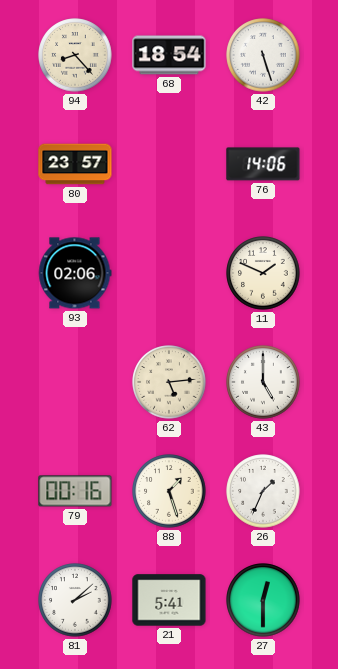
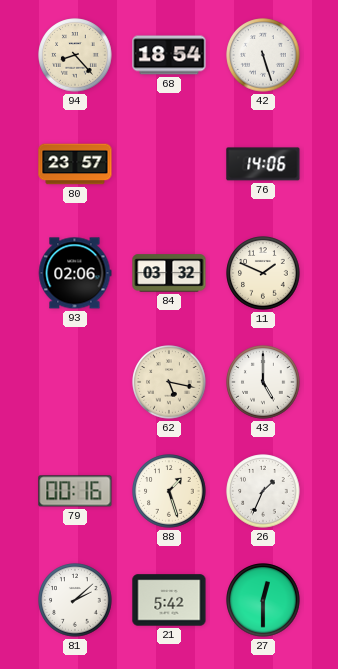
84: none -> 03:32
62: 5:14 -> 5:17
21: 5:41 -> 5:42
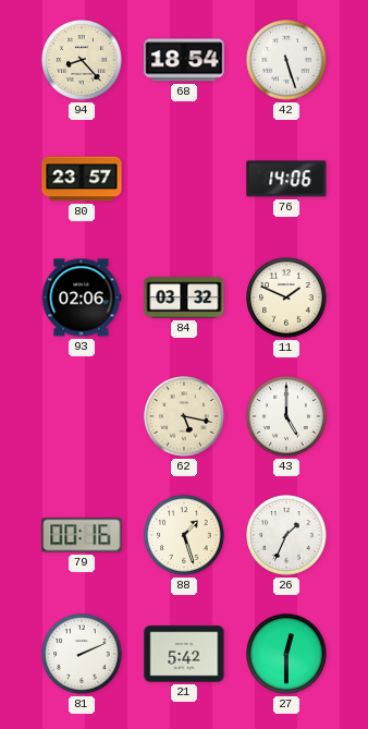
81: 2:08 -> 2:11
